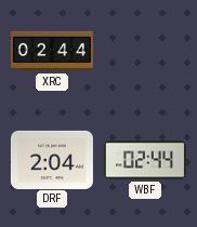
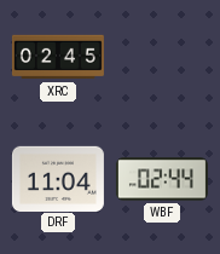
XRC: 02:44 -> 02:45
DRF: 2:04 -> 11:04
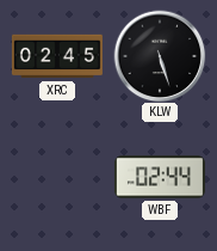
KLW: none -> 5:27
DRF: 11:04 -> none
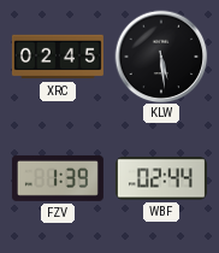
KLW: 5:27 -> 5:29
FZV: none -> 1:39
